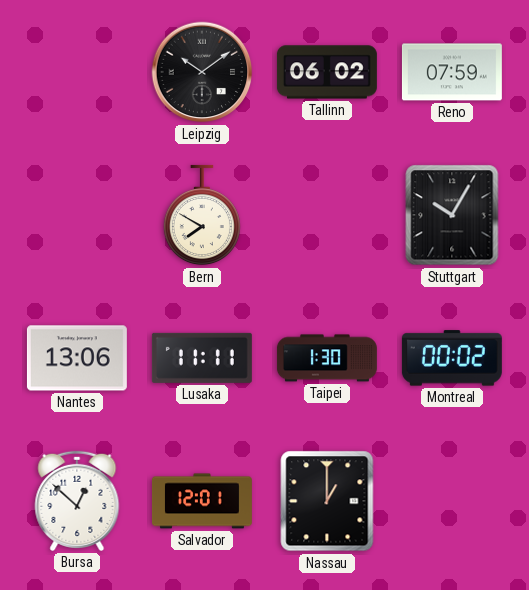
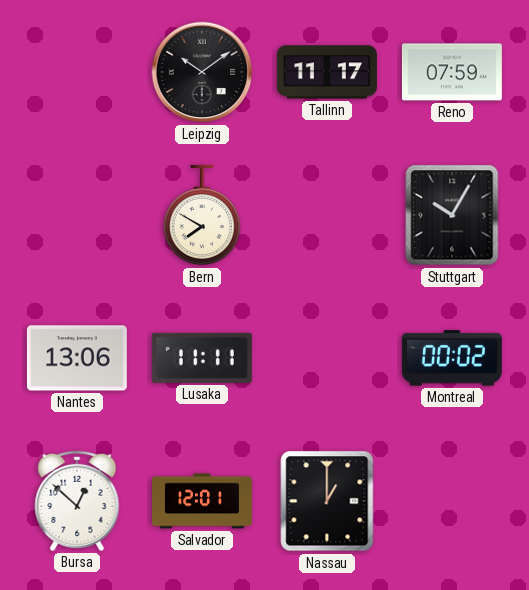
Tallinn: 06:02 -> 11:17
Taipei: 1:30 -> none
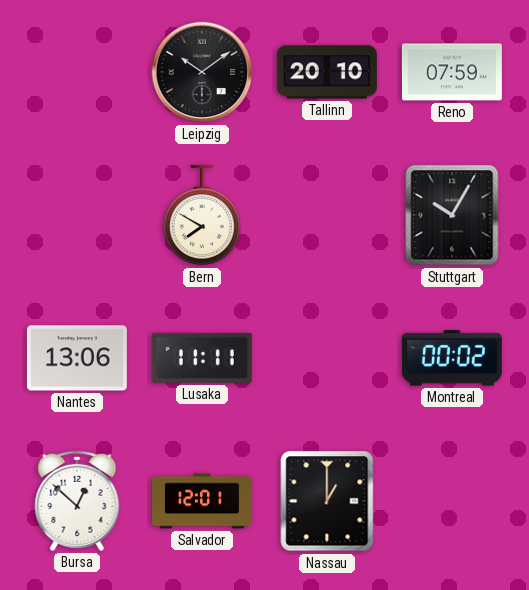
Tallinn: 11:17 -> 20:10
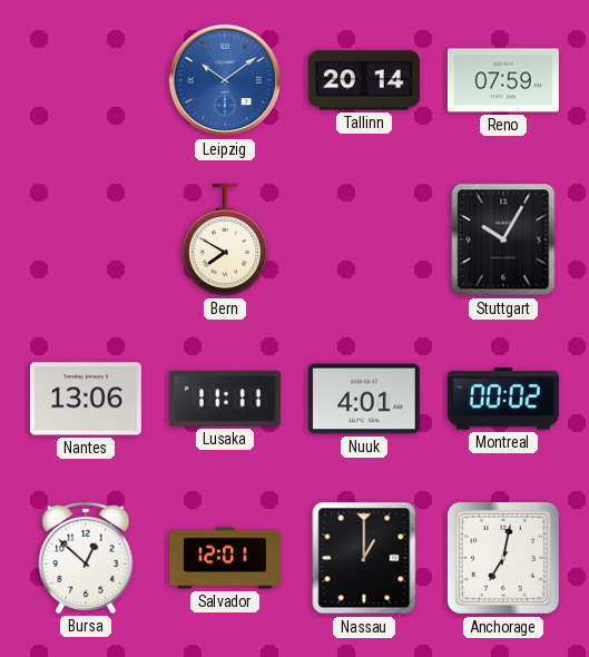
Leipzig dial: black -> blue
Tallinn: 20:10 -> 20:14
Nuuk: none -> 4:01
Anchorage: none -> 7:02
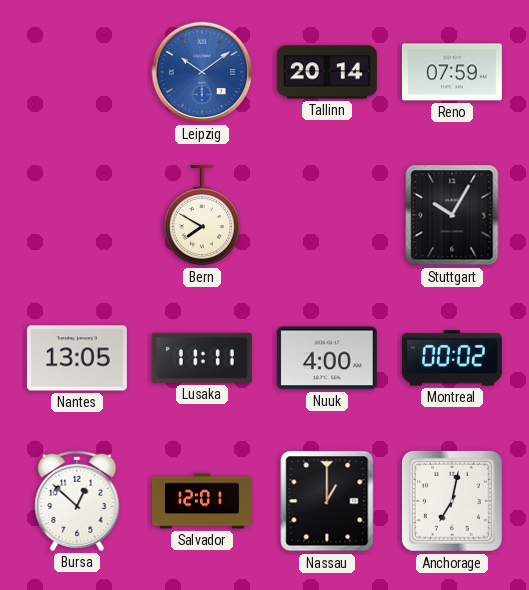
Nantes: 13:06 -> 13:05
Nuuk: 4:01 -> 4:00
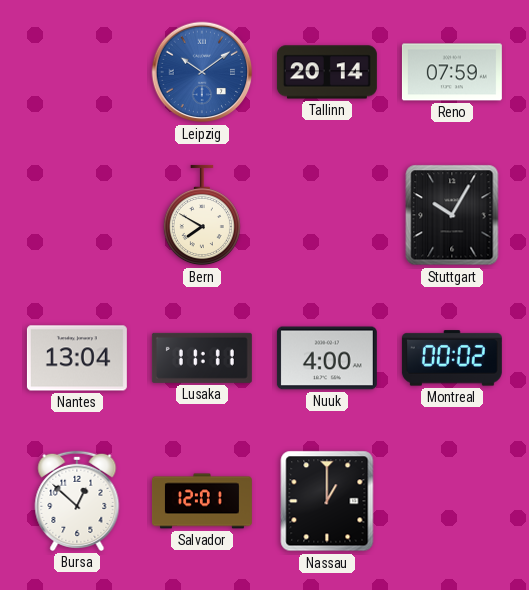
Nantes: 13:05 -> 13:04
Anchorage: 7:02 -> none
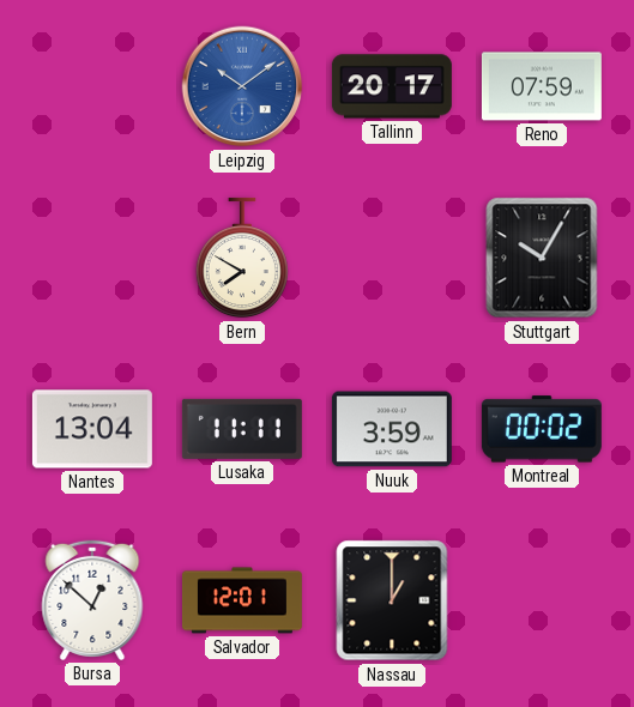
Tallinn: 20:14 -> 20:17
Nuuk: 4:00 -> 3:59
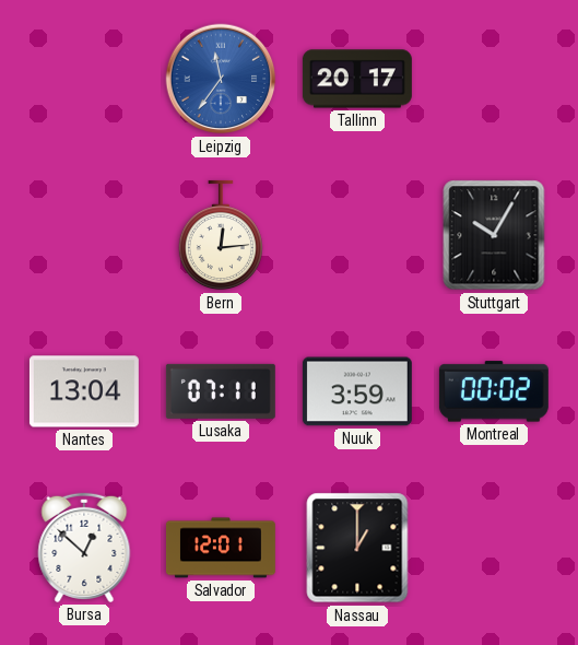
Leipzig: 10:09 -> 11:36
Reno: 07:59 -> none
Bern: 7:50 -> 12:14
Lusaka: 11:11 -> 07:11
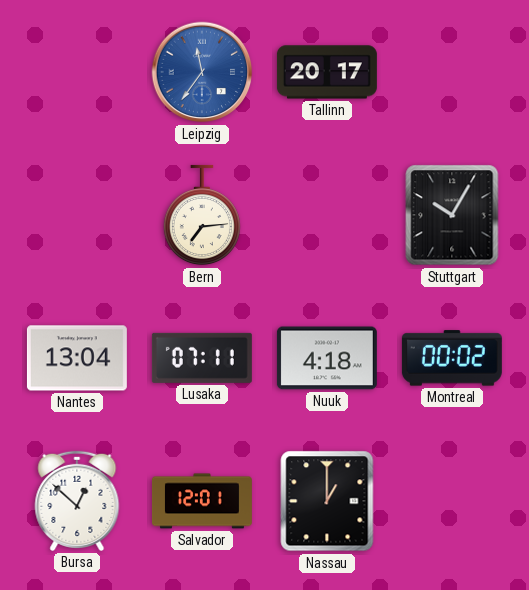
Bern: 12:14 -> 7:14
Nuuk: 3:59 -> 4:18
